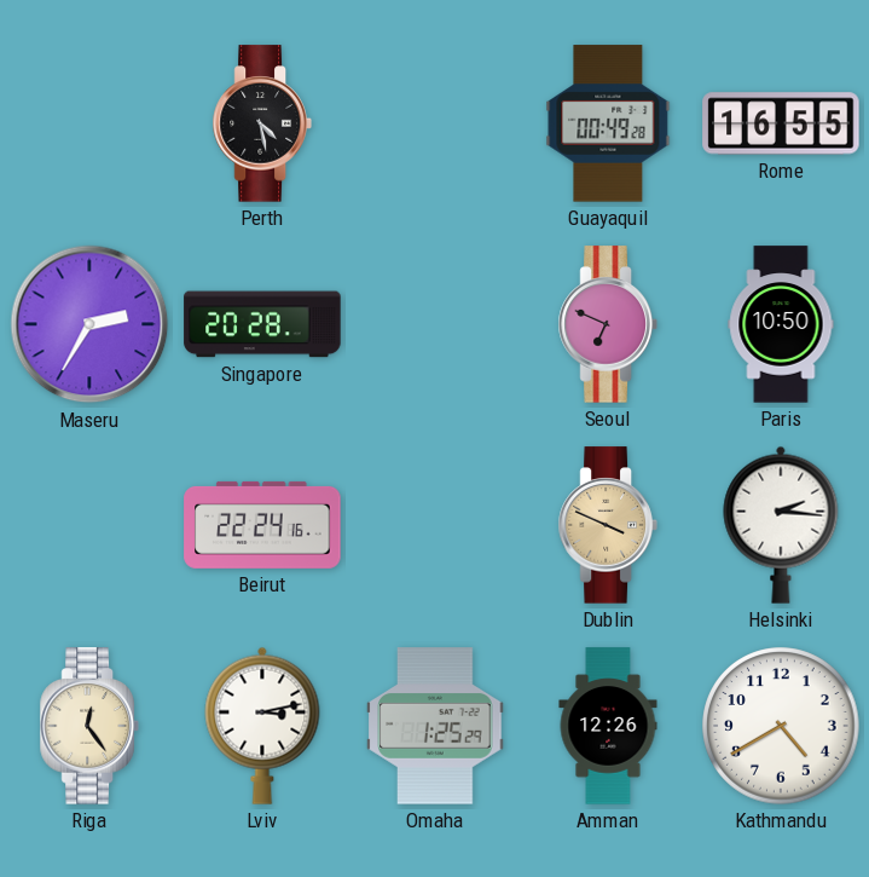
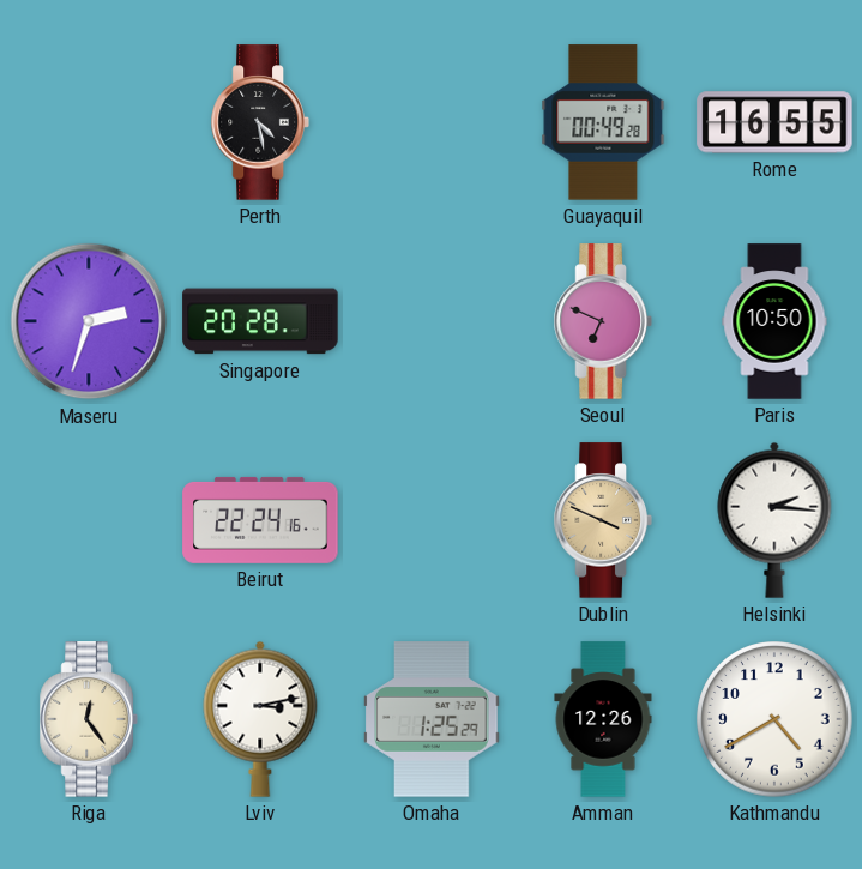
Maseru: 2:35 -> 2:33
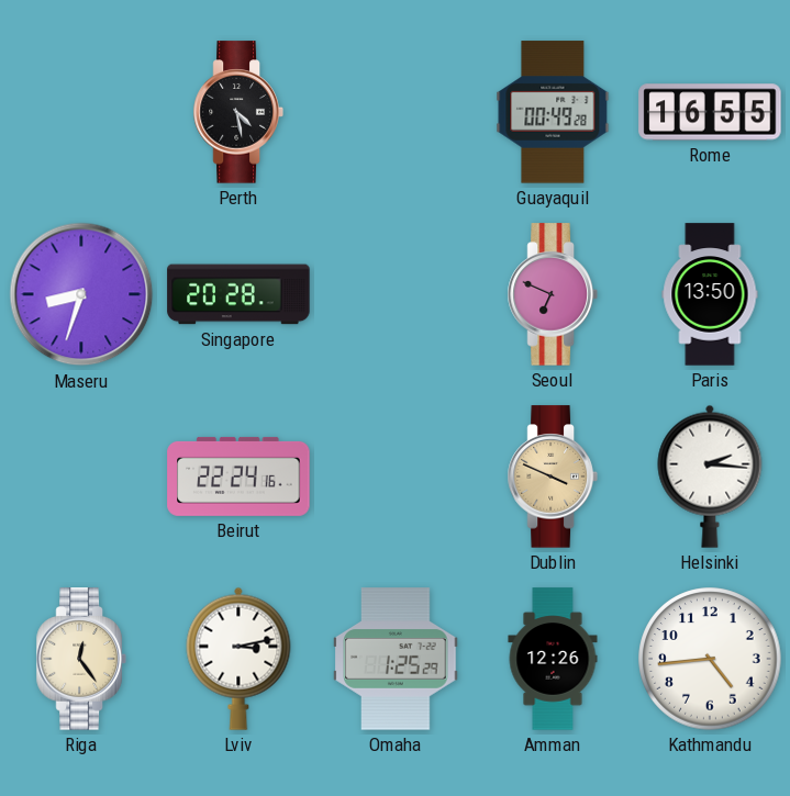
Maseru: 2:33 -> 8:33
Paris: 10:50 -> 13:50
Kathmandu: 4:40 -> 4:44
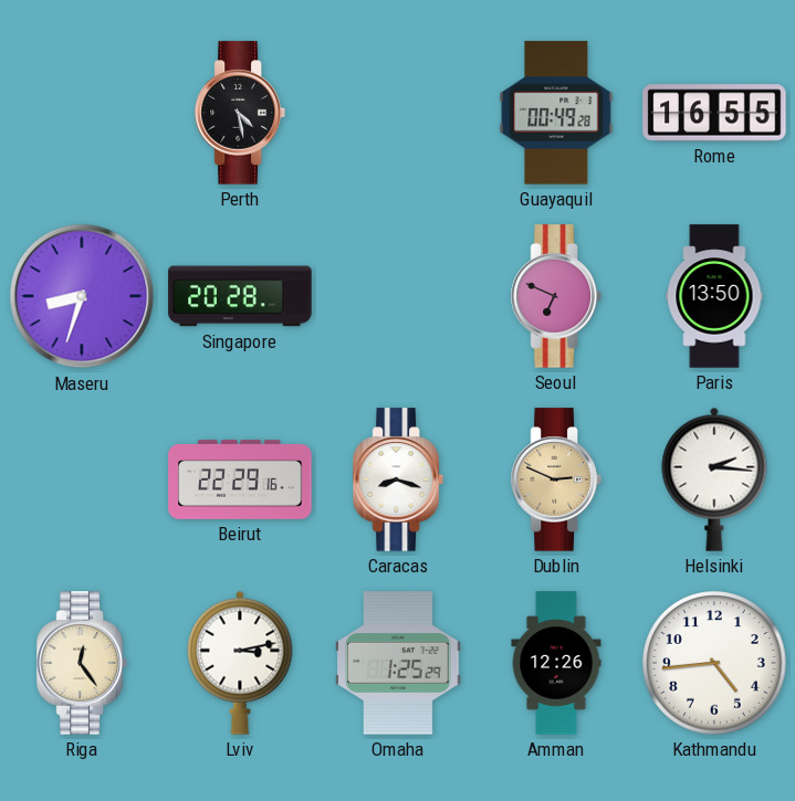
Beirut: 22:24 -> 22:29
Caracas: none -> 8:18
Dublin: 3:49 -> 2:49
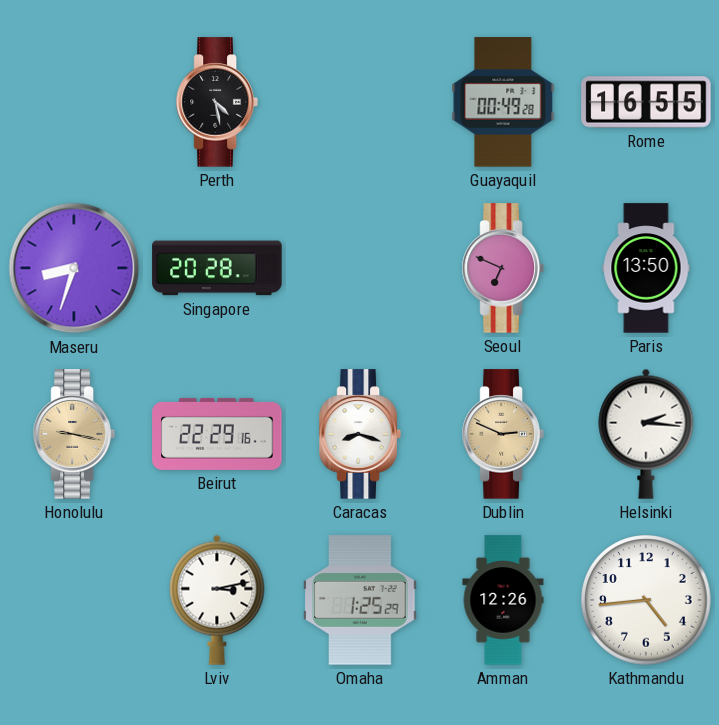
Honolulu: none -> 9:17
Riga: 12:24 -> none
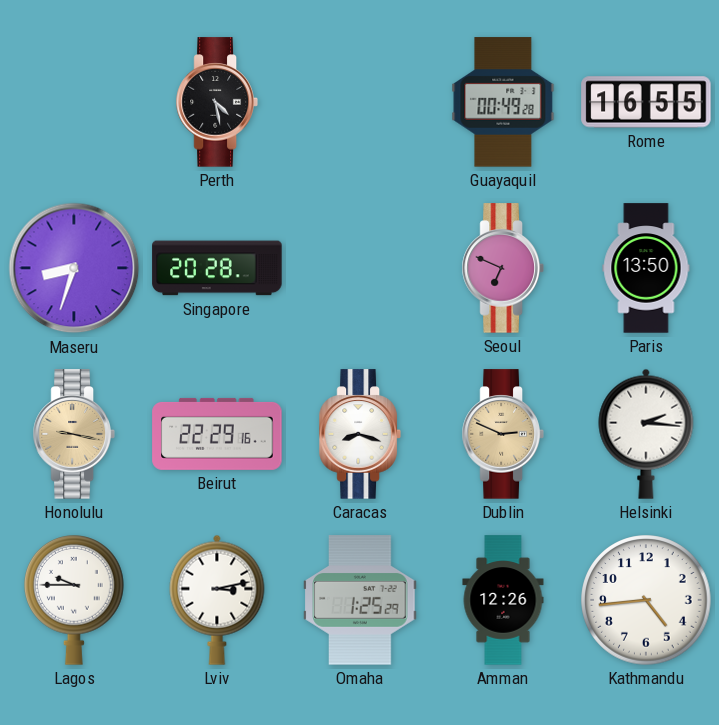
Lagos: none -> 9:45
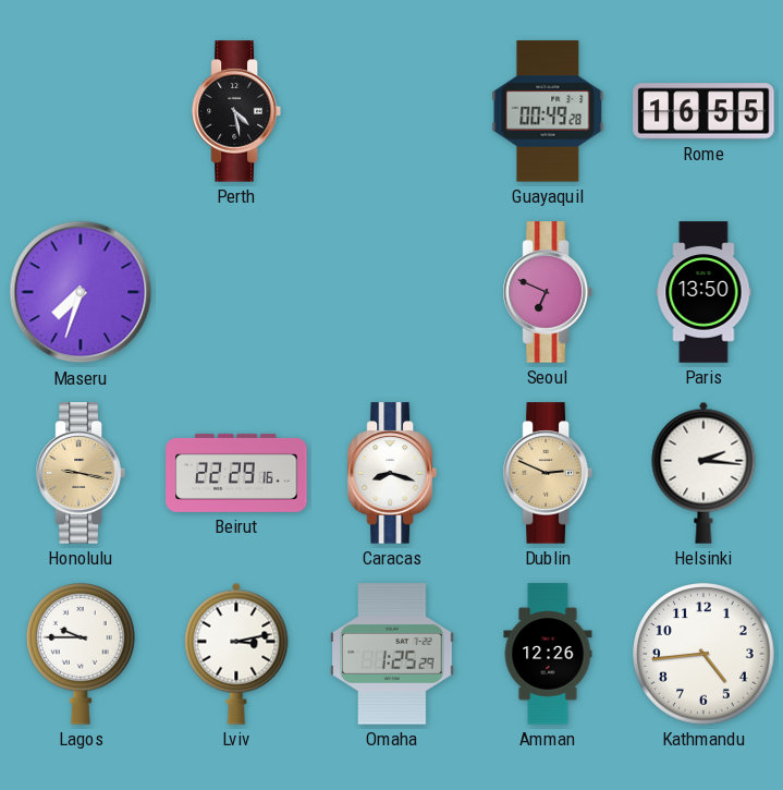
Maseru: 8:33 -> 7:33
Singapore: 20:28 -> none
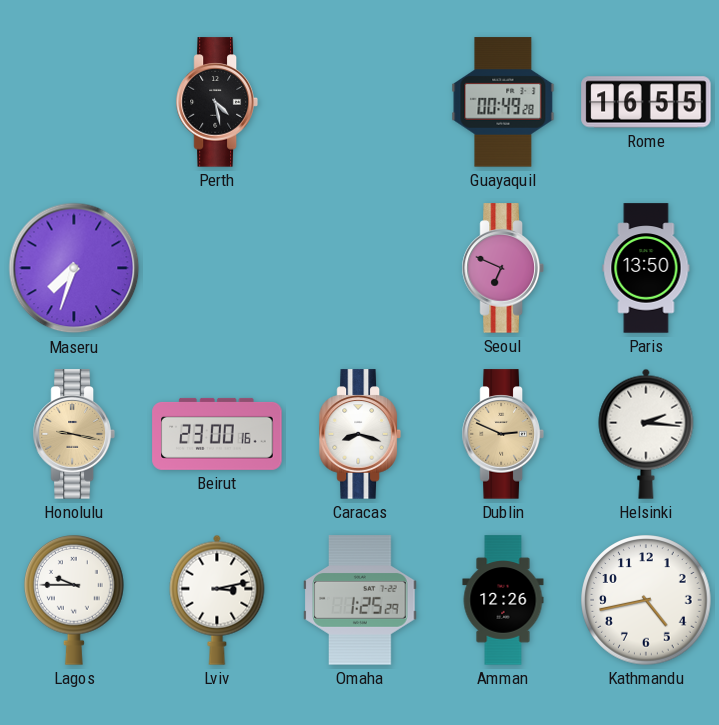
Beirut: 22:29 -> 23:00
Kathmandu: 4:44 -> 4:43
